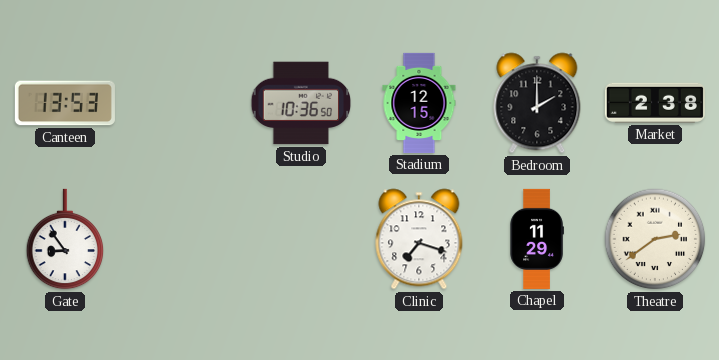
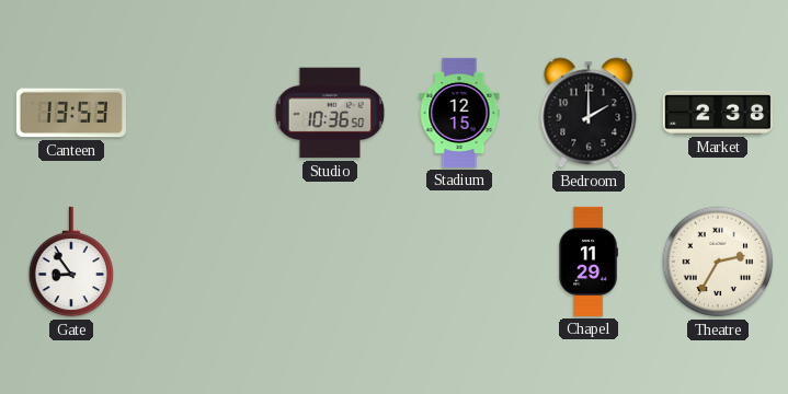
Clinic: 7:18 -> none
Theatre: 2:39 -> 2:35
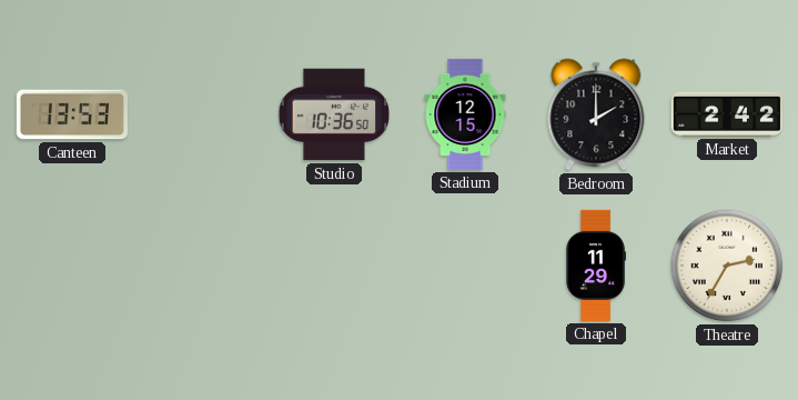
Market: 2:38 -> 2:42
Gate: 8:54 -> none
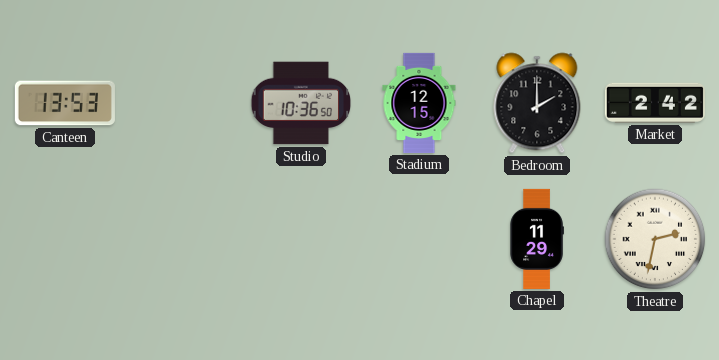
Theatre: 2:35 -> 2:32
